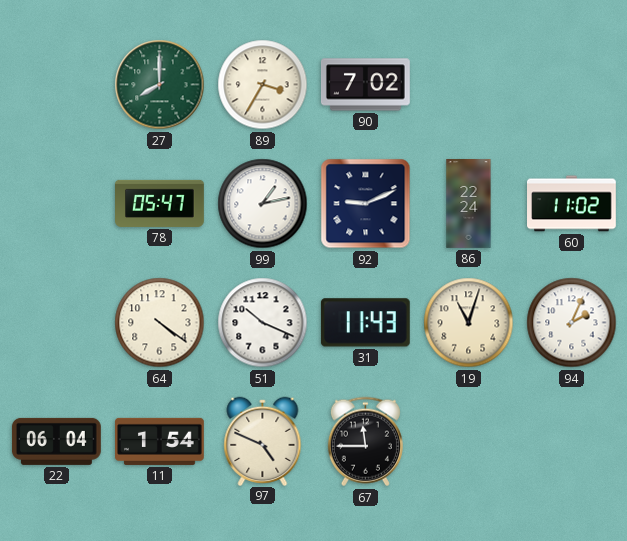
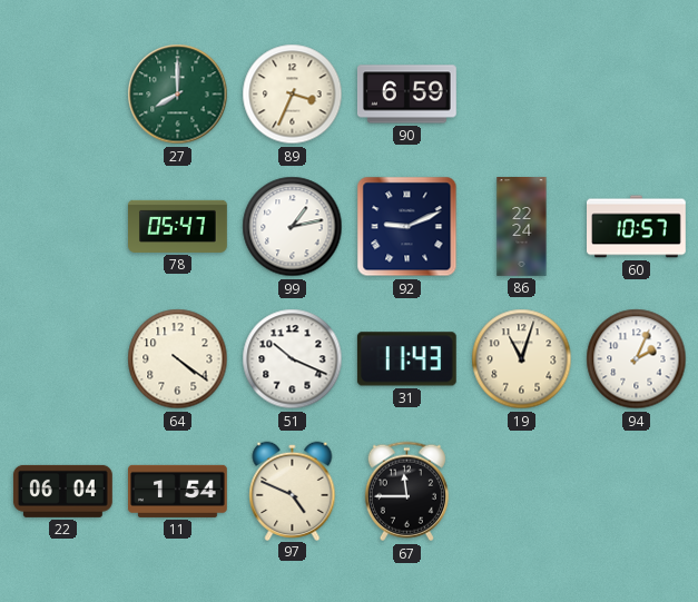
89: 3:35 -> 3:34
90: 7:02 -> 6:59
60: 11:02 -> 10:57
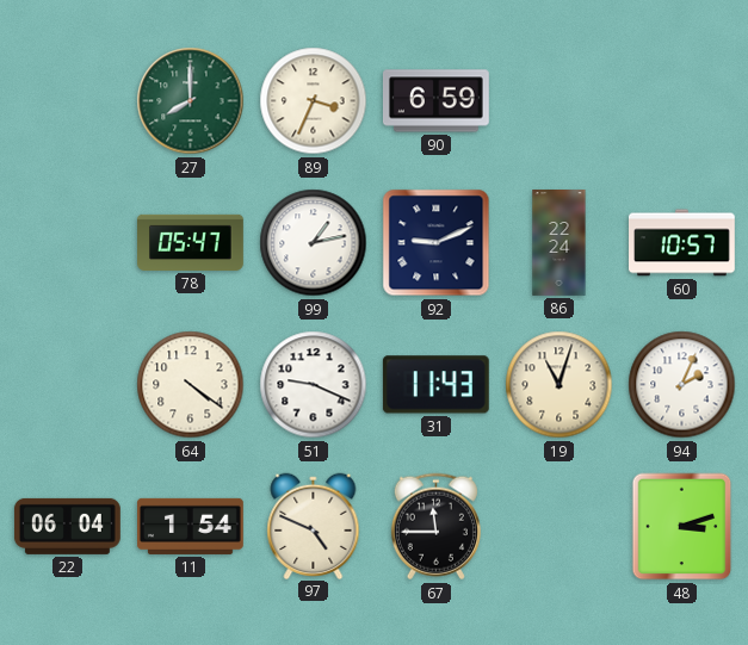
51: 10:19 -> 9:19
48: none -> 3:12
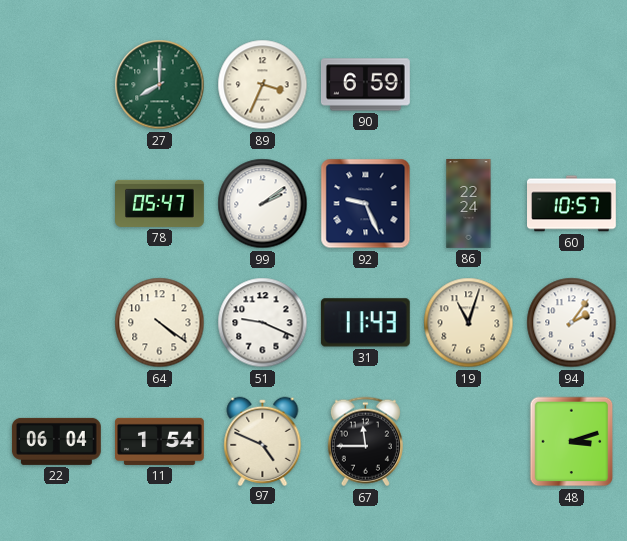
99: 1:13 -> 2:09
92: 9:11 -> 9:26
94: 2:04 -> 2:06
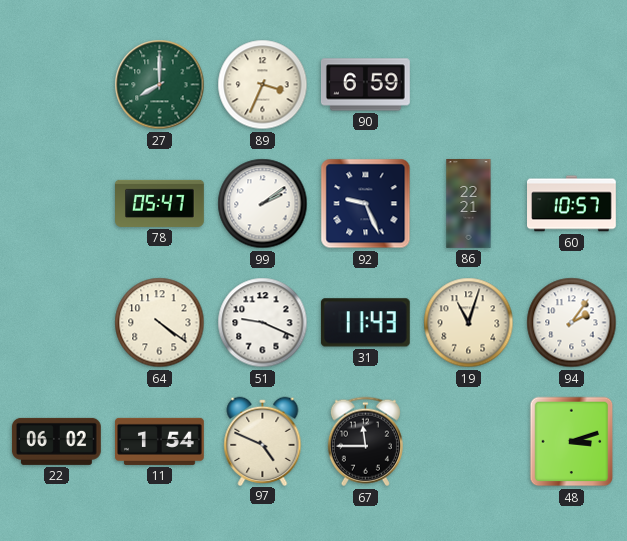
86: 22:24 -> 22:21
22: 06:04 -> 06:02
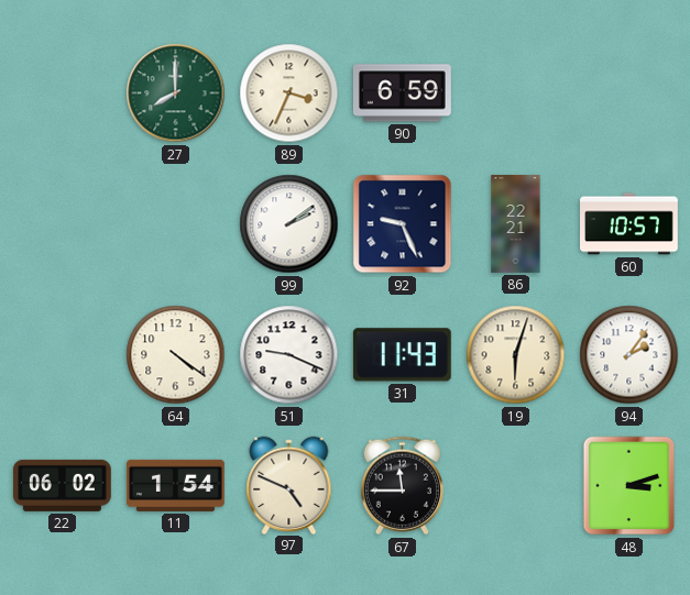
78: 05:47 -> none
19: 11:03 -> 6:03
